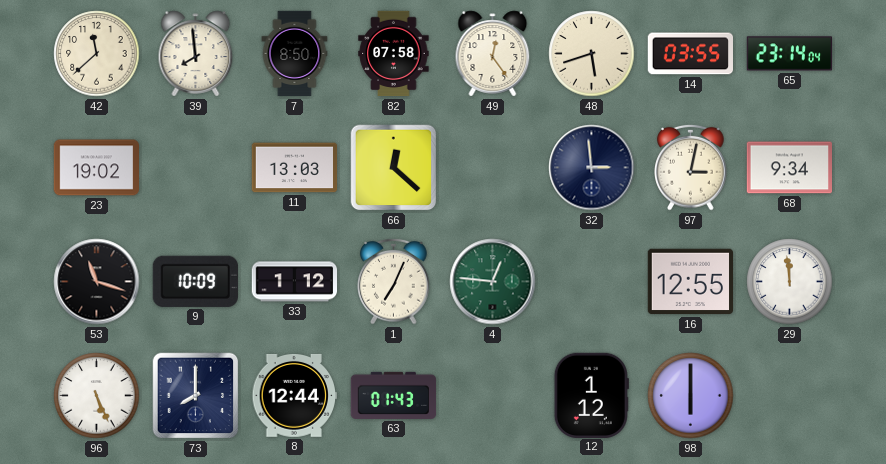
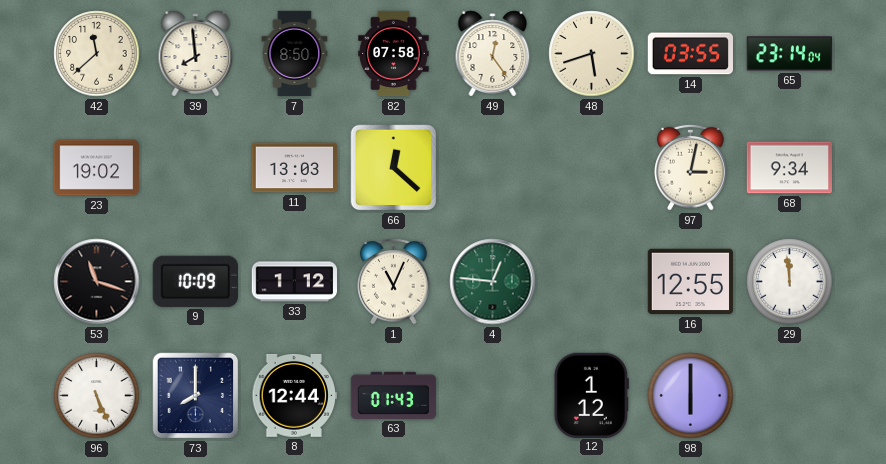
32: 2:59 -> none
1: 7:04 -> 11:04
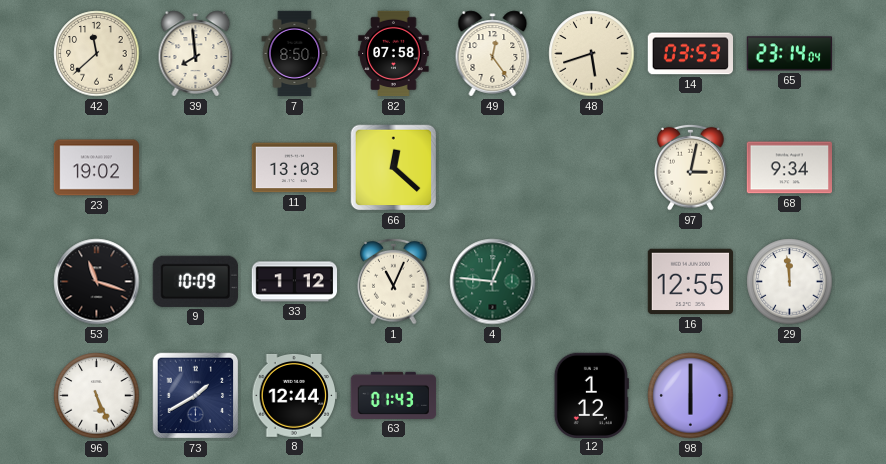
14: 03:55 -> 03:53
73: 8:00 -> 1:40
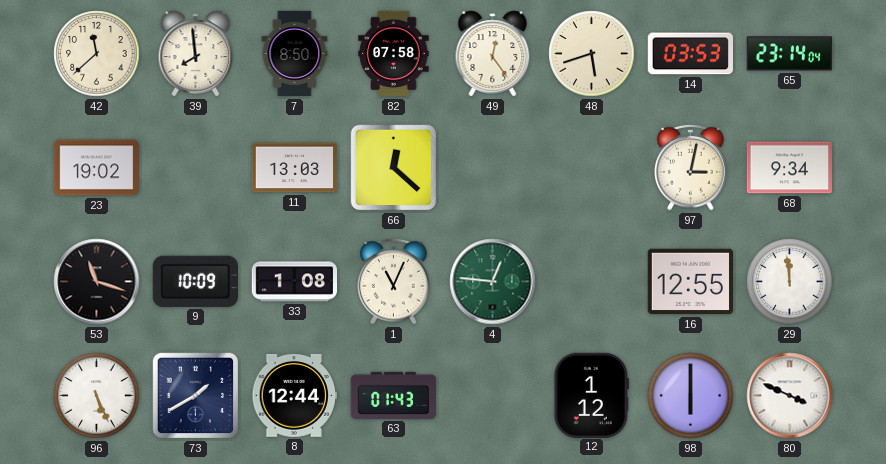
33: 1:12 -> 1:08
80: none -> 3:49
